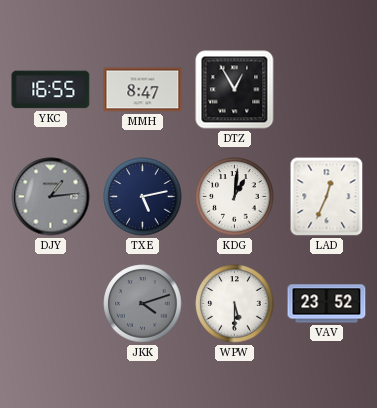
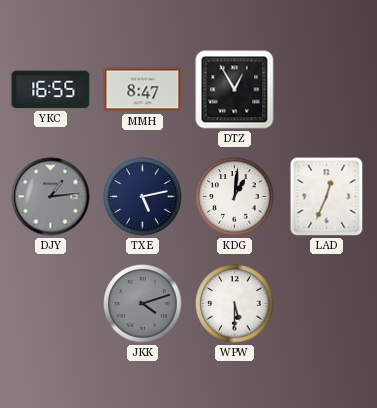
VAV: 23:52 -> none
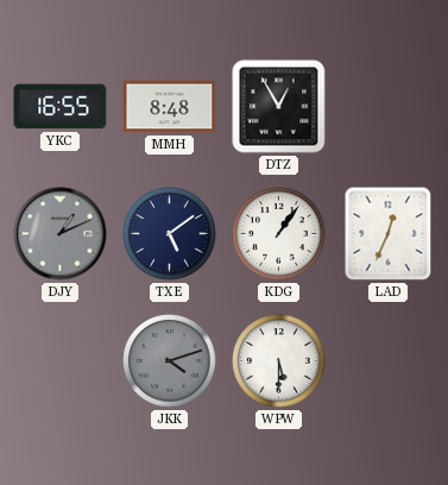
MMH: 8:47 -> 8:48
DJY: 1:14 -> 1:11
TXE: 5:13 -> 5:09
KDG: 1:01 -> 1:06
